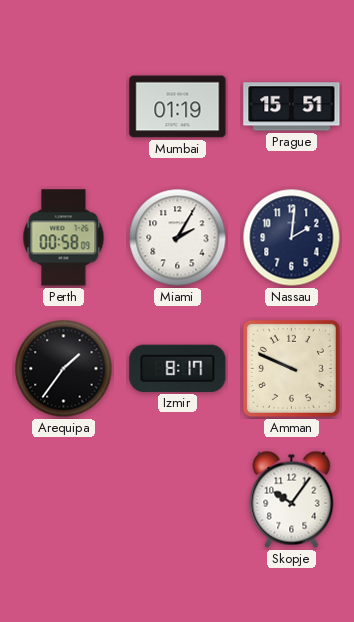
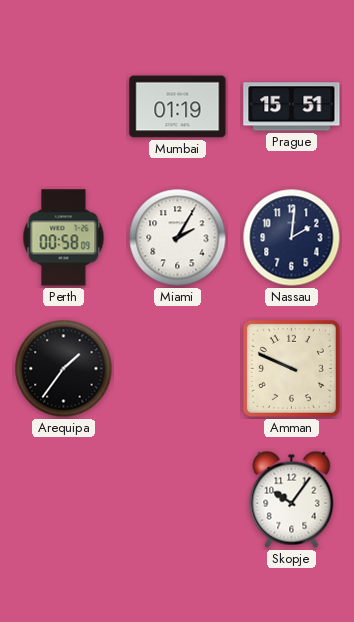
Izmir: 8:17 -> none
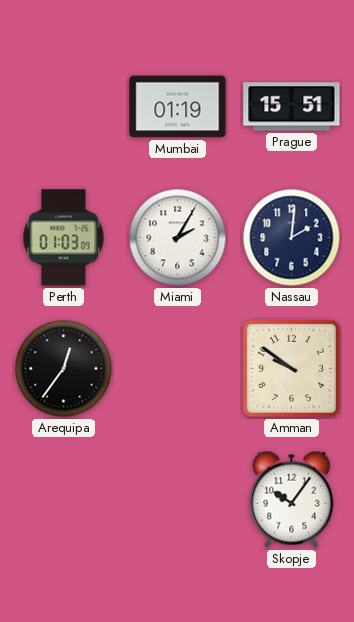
Perth: 00:58 -> 01:03
Arequipa: 1:36 -> 12:36
Amman: 9:49 -> 9:51
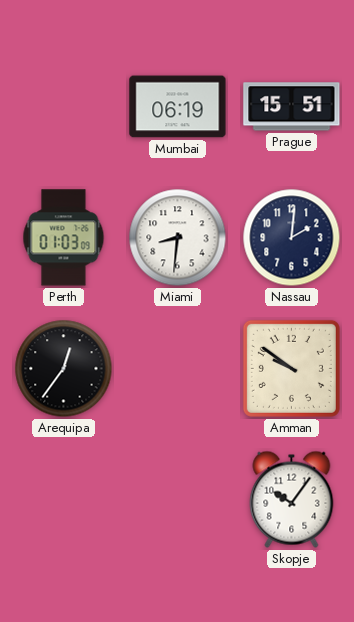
Mumbai: 01:19 -> 06:19
Miami: 2:05 -> 8:31
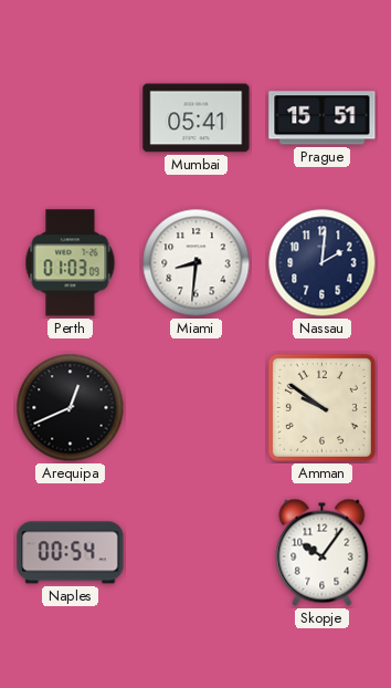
Mumbai: 06:19 -> 05:41
Arequipa: 12:36 -> 12:41
Naples: none -> 00:54
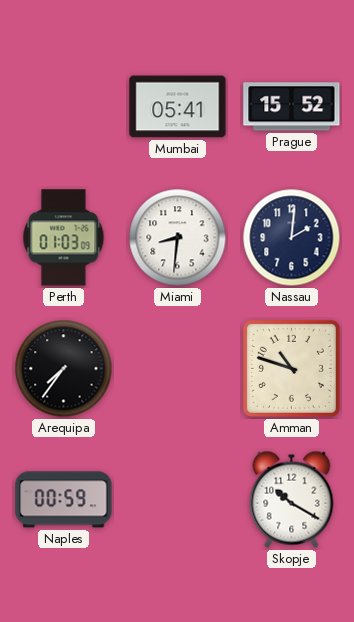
Prague: 15:51 -> 15:52
Arequipa: 12:41 -> 7:36
Amman: 9:51 -> 10:48
Naples: 00:54 -> 00:59
Skopje: 10:06 -> 10:20
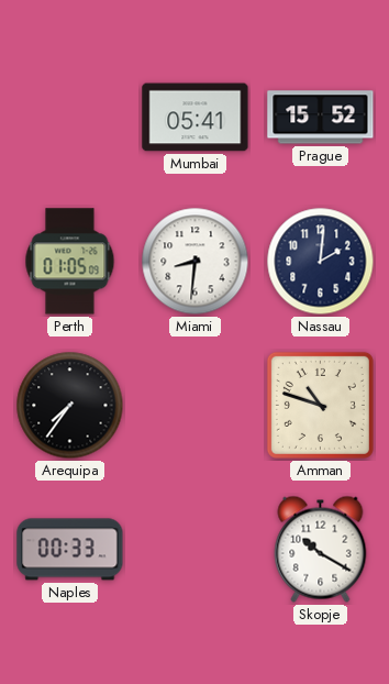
Perth: 01:03 -> 01:05
Naples: 00:59 -> 00:33
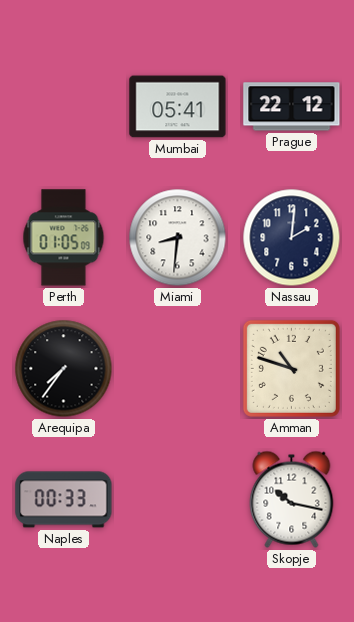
Prague: 15:52 -> 22:12
Skopje: 10:20 -> 10:17
